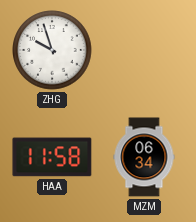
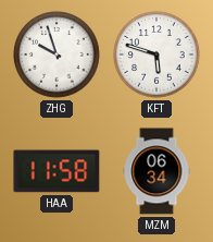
KFT: none -> 5:48
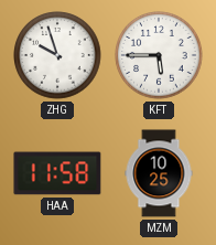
KFT: 5:48 -> 5:45
MZM: 06:34 -> 10:25
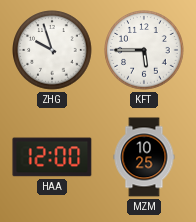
HAA: 11:58 -> 12:00
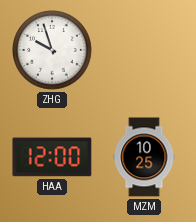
KFT: 5:45 -> none
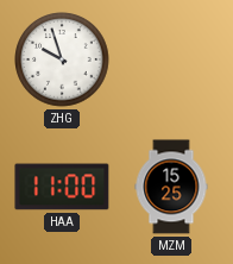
HAA: 12:00 -> 11:00
MZM: 10:25 -> 15:25
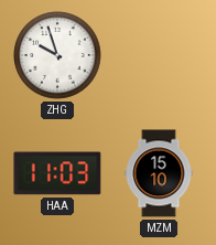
HAA: 11:00 -> 11:03
MZM: 15:25 -> 15:10
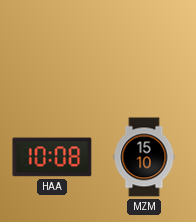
ZHG: 9:57 -> none
HAA: 11:03 -> 10:08
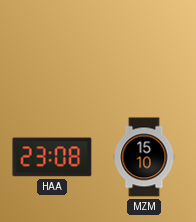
HAA: 10:08 -> 23:08
